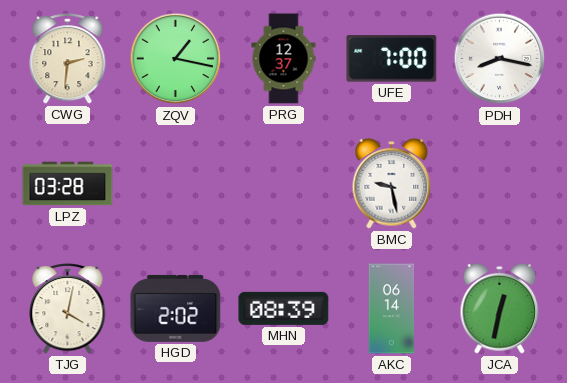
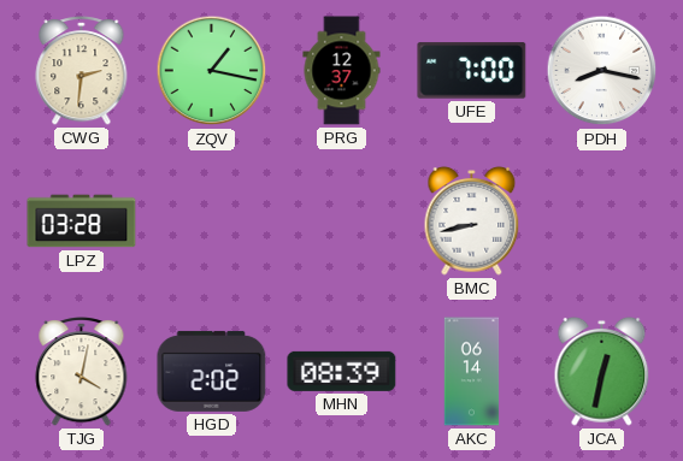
BMC: 9:28 -> 8:43
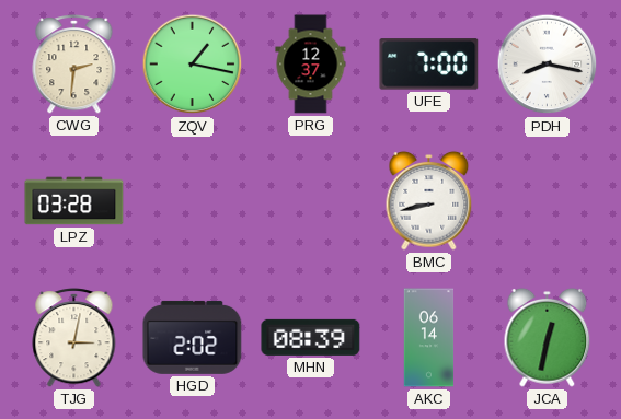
TJG: 4:02 -> 3:02
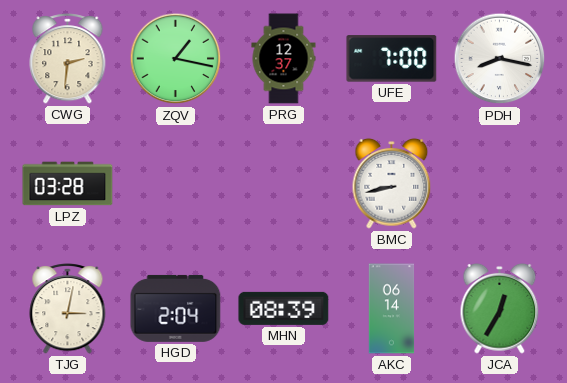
HGD: 2:02 -> 2:04
JCA: 12:32 -> 12:35
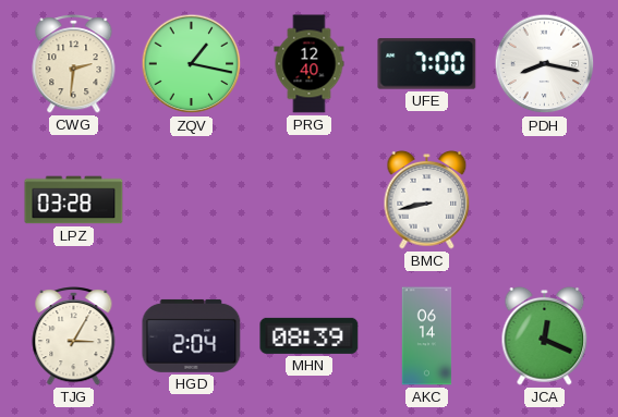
PRG: 12:37 -> 12:40
TJG: 3:02 -> 3:05
JCA: 12:35 -> 12:19
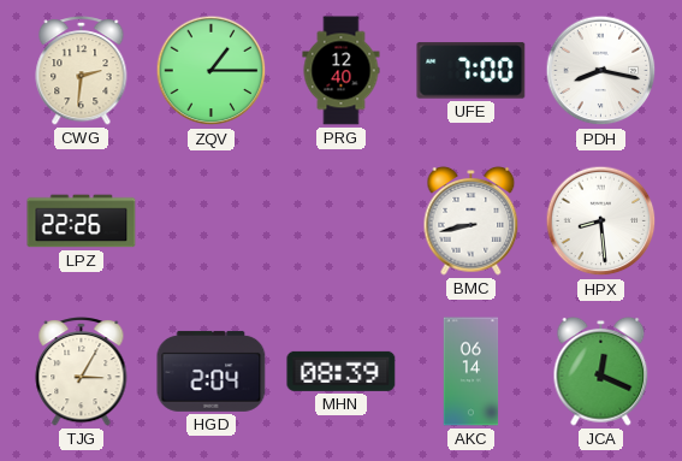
ZQV: 1:17 -> 1:15
LPZ: 03:28 -> 22:26
HPX: none -> 8:29
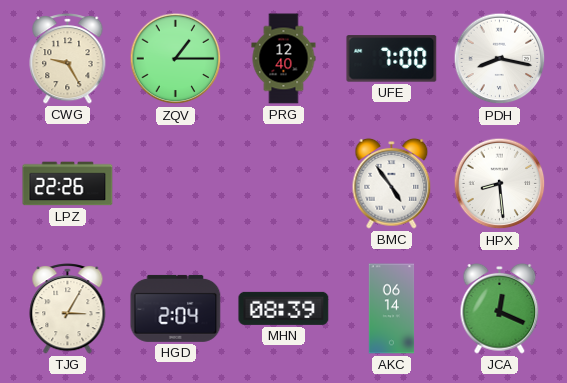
CWG: 2:31 -> 9:25
BMC: 8:43 -> 4:54
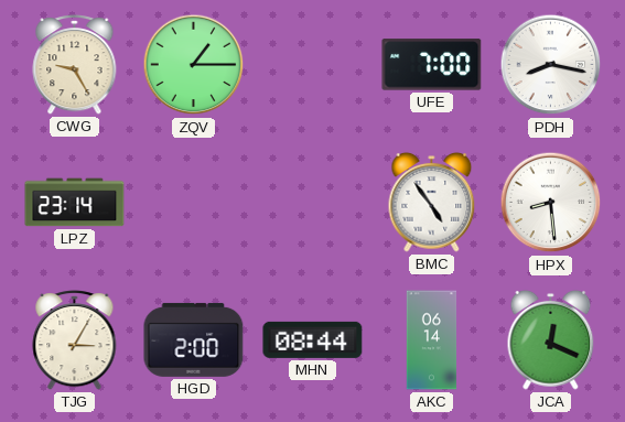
PRG: 12:40 -> none
LPZ: 22:26 -> 23:14
HGD: 2:04 -> 2:00
MHN: 08:39 -> 08:44
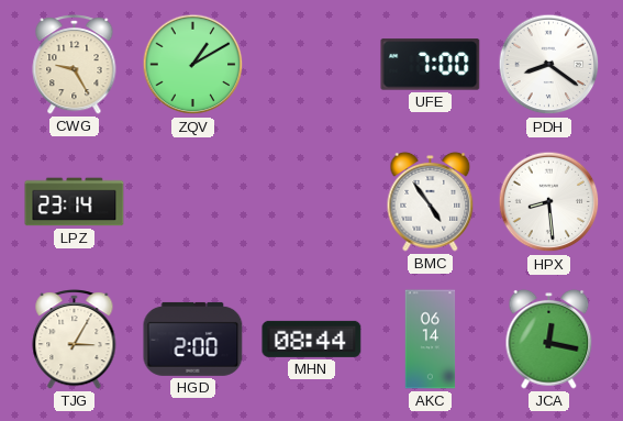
ZQV: 1:15 -> 1:10
PDH: 8:17 -> 8:21
JCA: 12:19 -> 12:17
